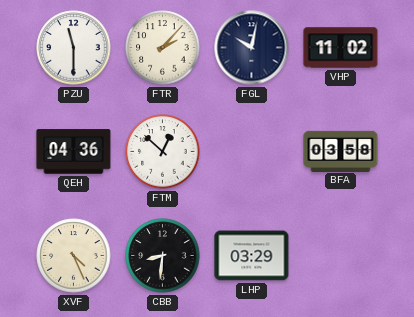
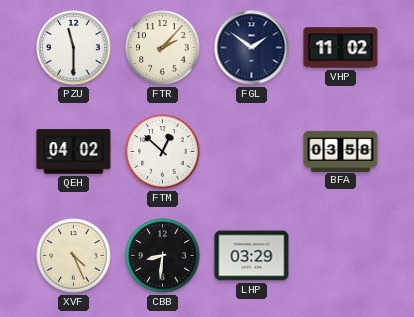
FGL: 10:02 -> 1:51
QEH: 04:36 -> 04:02
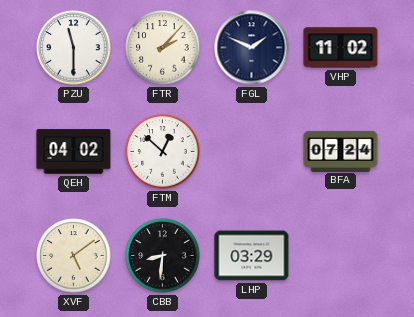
FGL: 1:51 -> 1:49
BFA: 03:58 -> 07:24
XVF: 4:26 -> 5:09
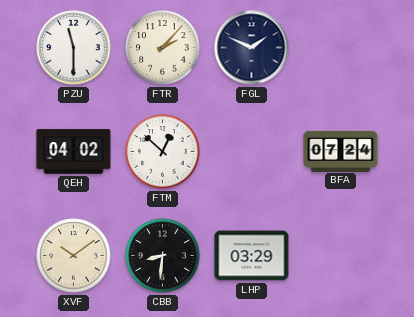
VHP: 11:02 -> none
XVF: 5:09 -> 10:09
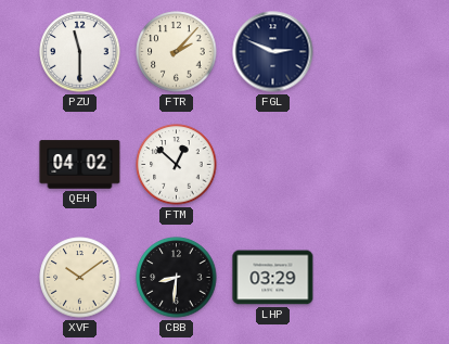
FGL: 1:49 -> 2:49
BFA: 07:24 -> none
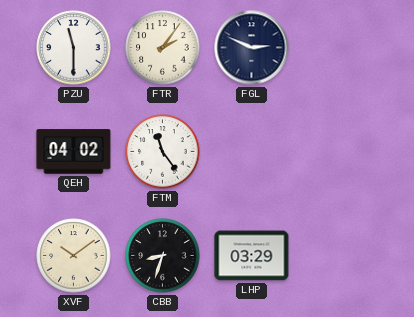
FTR: 2:07 -> 2:06
FTM: 12:52 -> 11:24
CBB: 8:31 -> 8:33
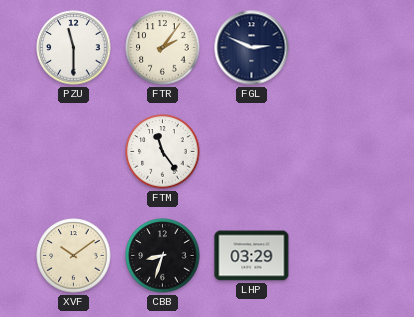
QEH: 04:02 -> none
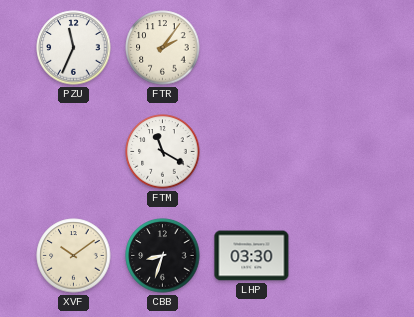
PZU: 11:30 -> 11:34
FGL: 2:49 -> none
FTM: 11:24 -> 11:20
LHP: 03:29 -> 03:30
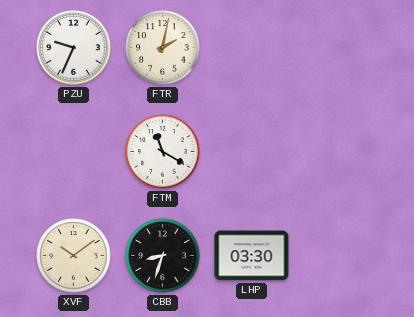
PZU: 11:34 -> 9:34
FTR: 2:06 -> 2:02
